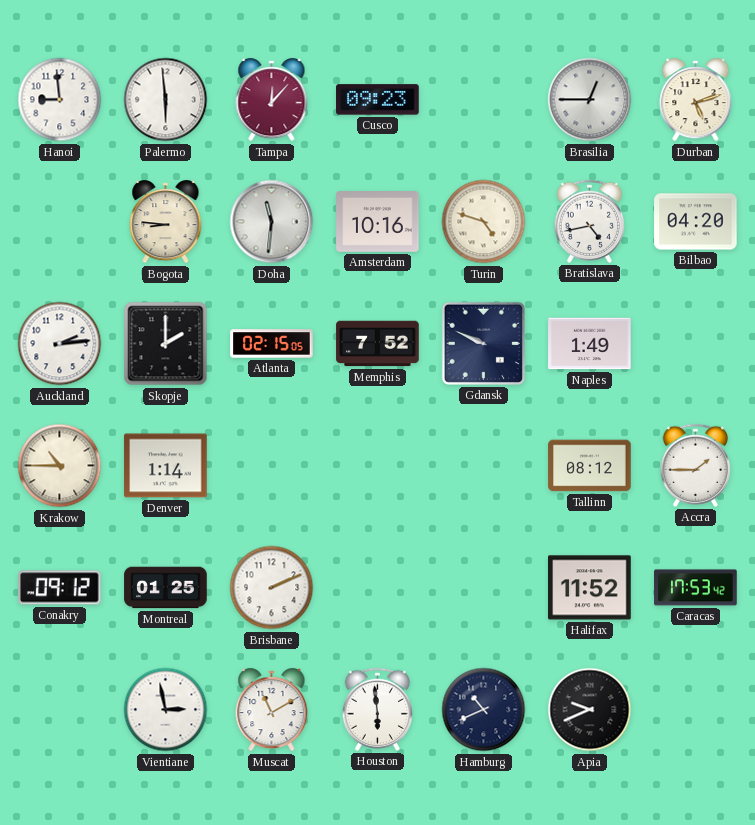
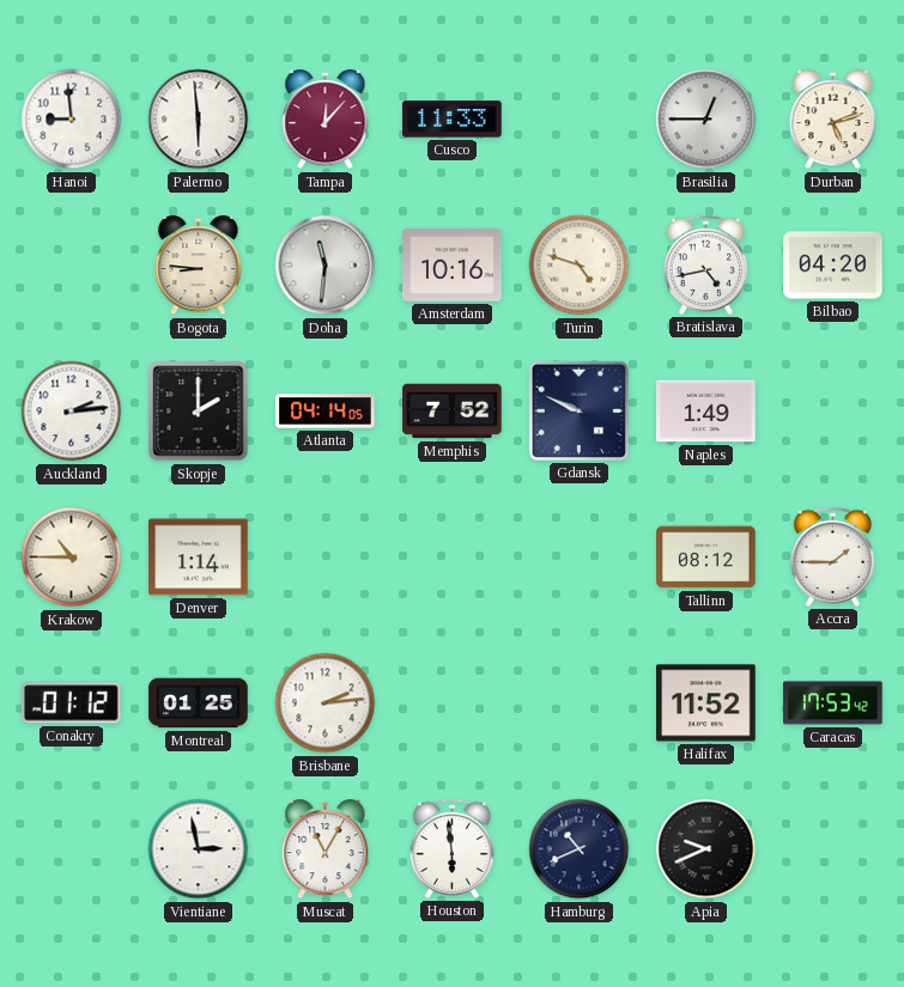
Cusco: 09:23 -> 11:33
Atlanta: 02:15 -> 04:14
Conakry: 09:12 -> 01:12
Brisbane: 2:11 -> 2:14
Muscat: 11:10 -> 11:05
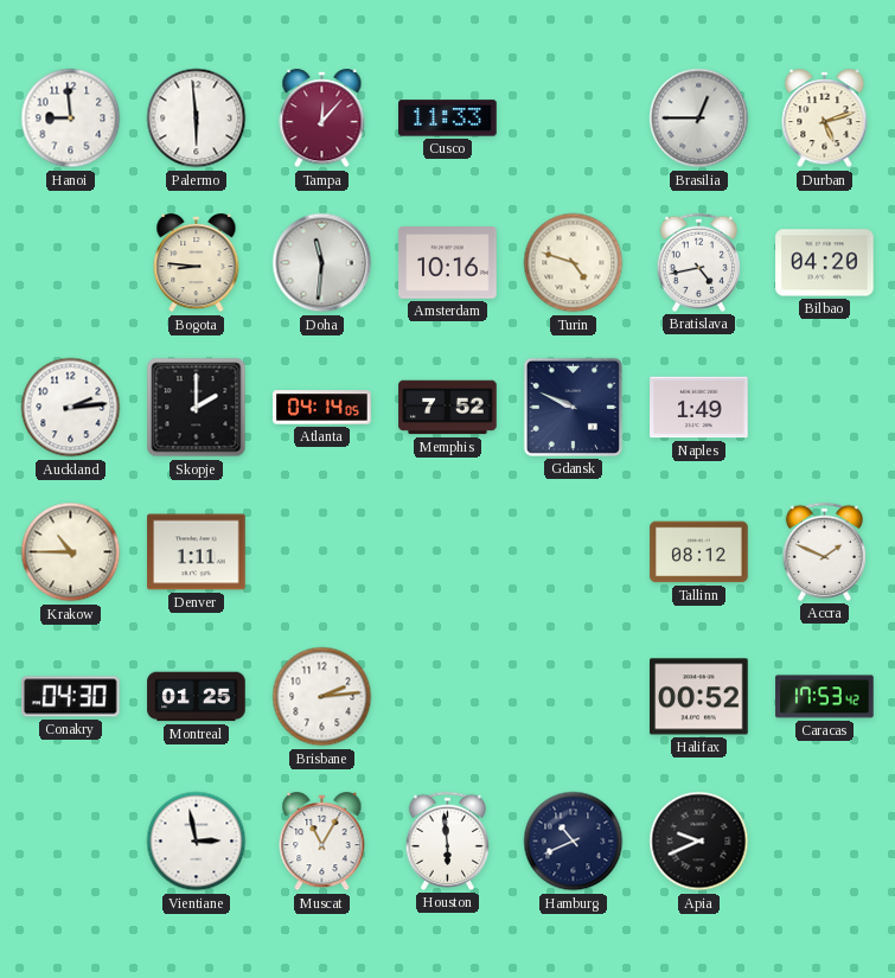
Denver: 1:14 -> 1:11
Accra: 1:45 -> 1:49
Conakry: 01:12 -> 04:30
Halifax: 11:52 -> 00:52
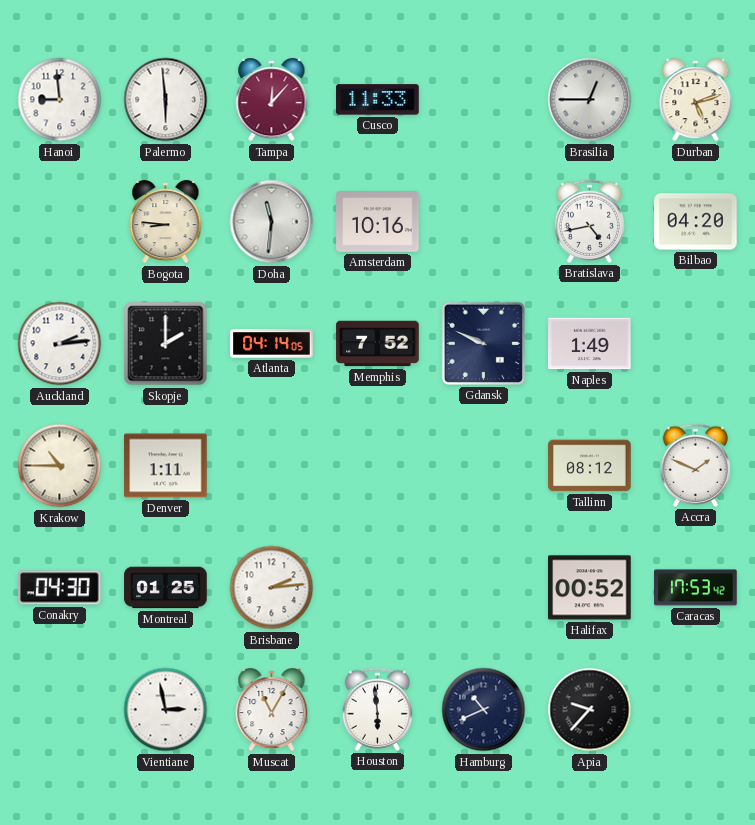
Turin: 4:48 -> none
Apia: 9:41 -> 9:37
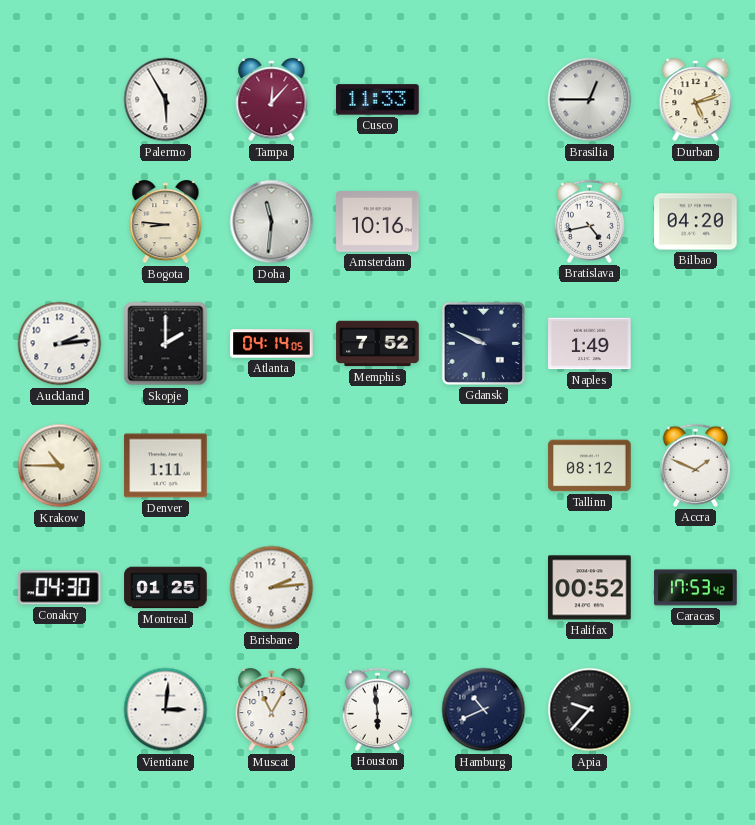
Hanoi: 8:59 -> none
Palermo: 5:59 -> 5:55
Vientiane: 2:58 -> 3:01
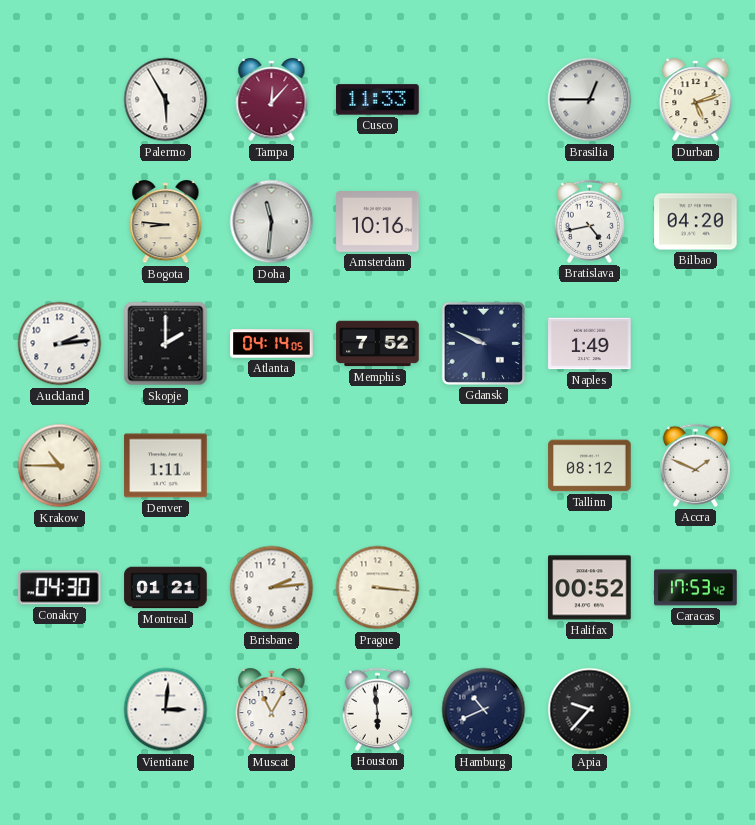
Montreal: 01:25 -> 01:21
Prague: none -> 3:16
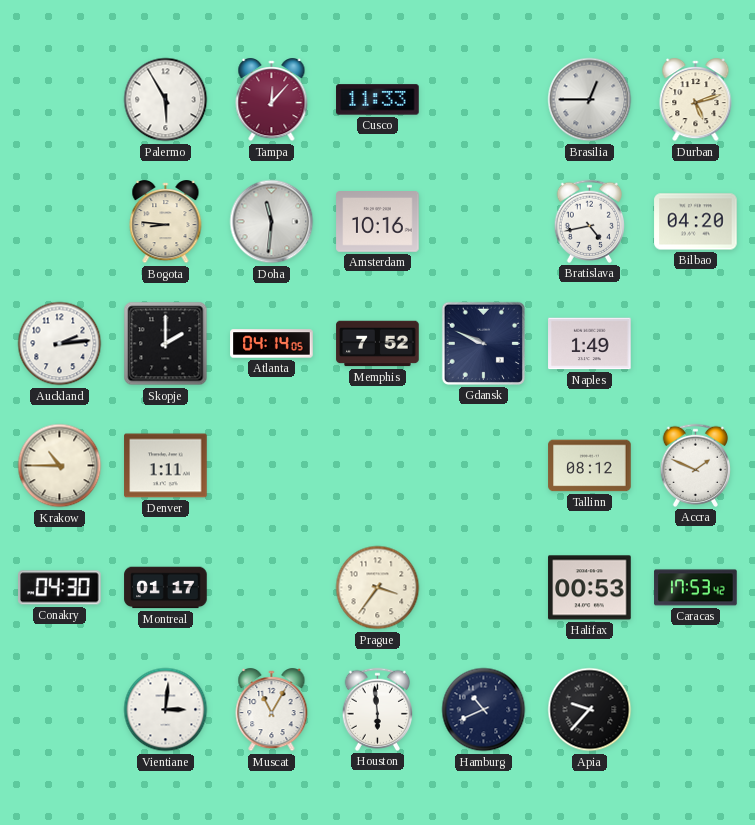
Montreal: 01:21 -> 01:17
Brisbane: 2:14 -> none
Prague: 3:16 -> 3:36
Halifax: 00:52 -> 00:53
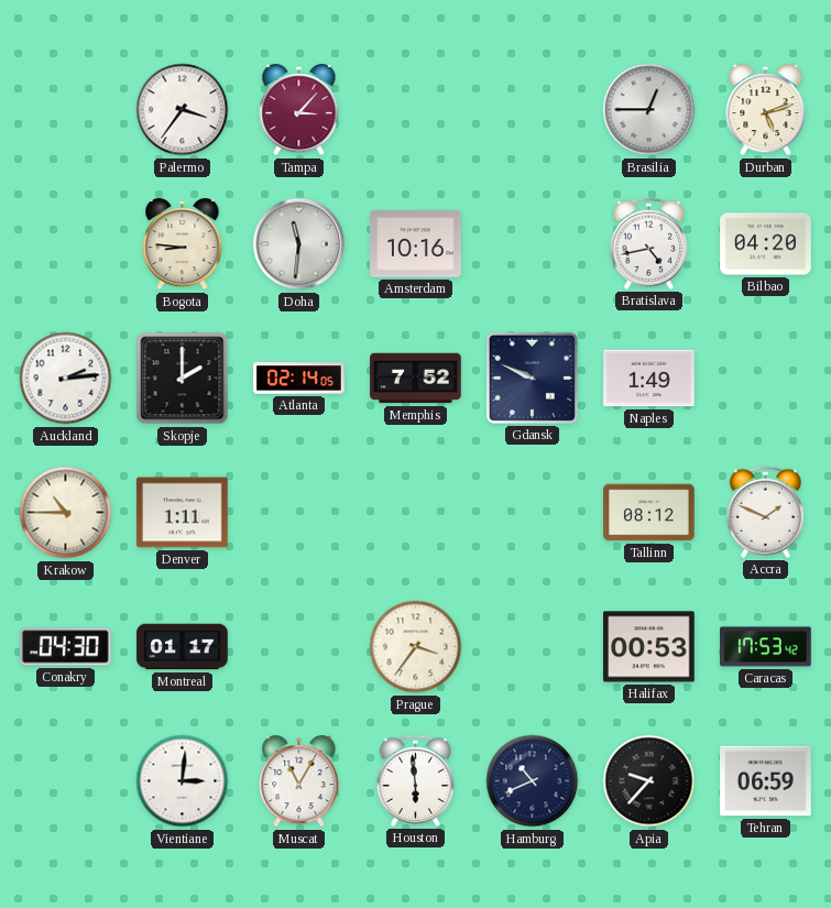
Palermo: 5:55 -> 3:36
Tampa: 12:07 -> 3:07
Cusco: 11:33 -> none
Atlanta: 04:14 -> 02:14
Tehran: none -> 06:59
